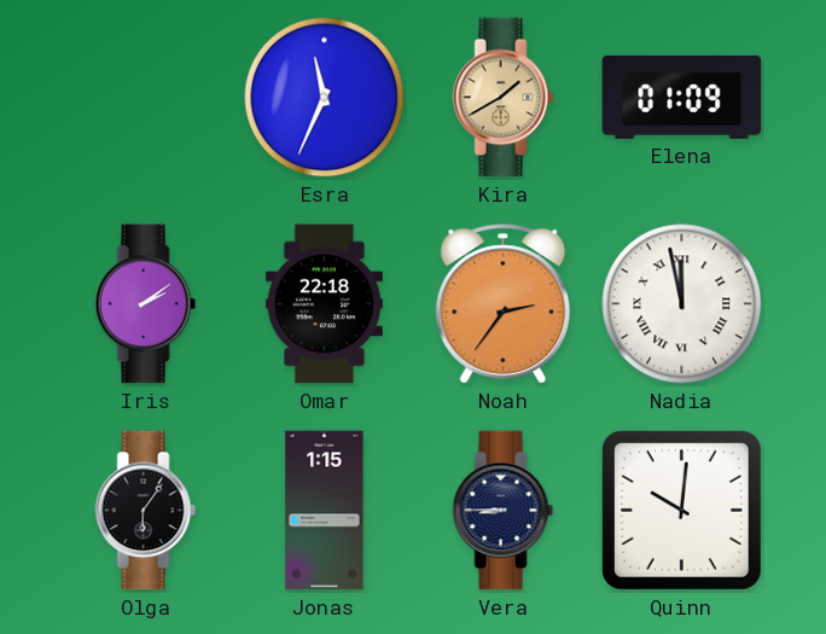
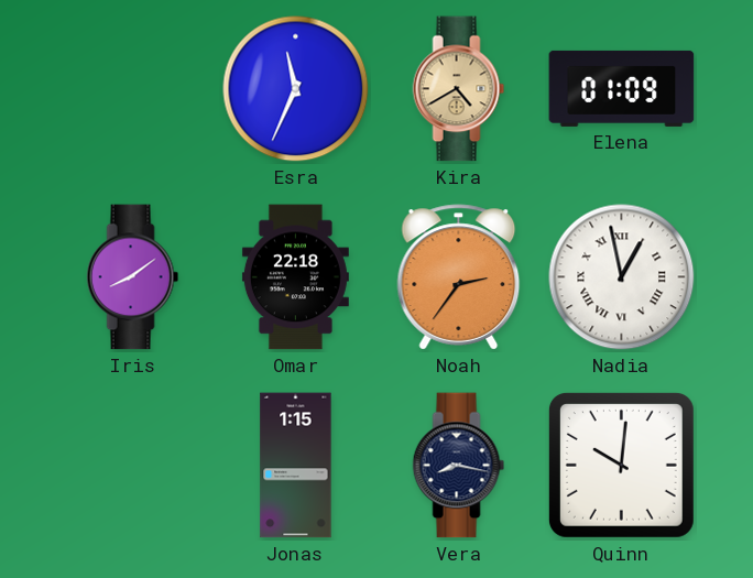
Kira: 1:40 -> 4:40
Iris: 2:09 -> 8:09
Nadia: 11:58 -> 12:58
Olga: 6:06 -> none
Vera: 8:45 -> 8:17
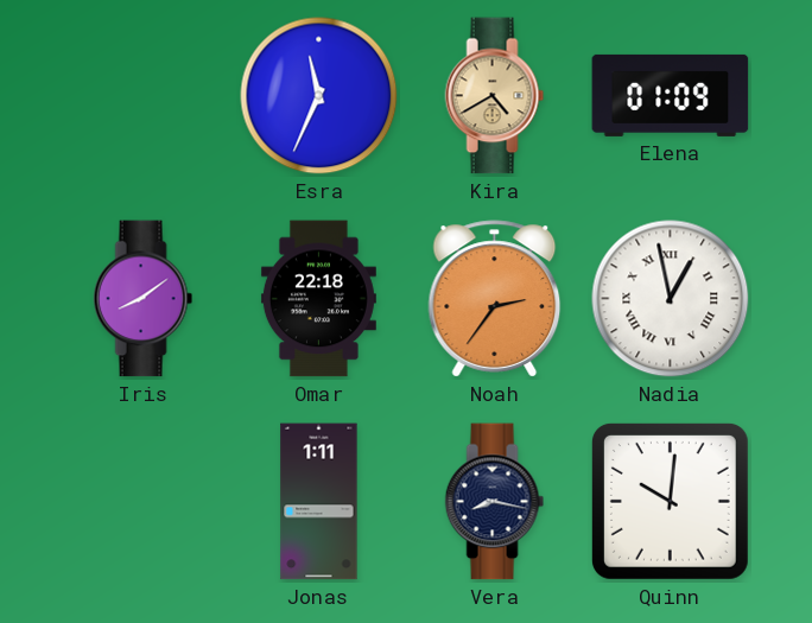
Jonas: 1:15 -> 1:11
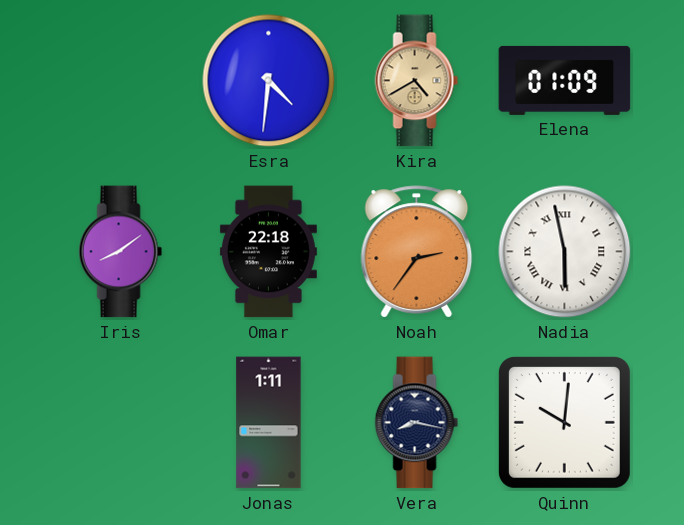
Esra: 11:34 -> 4:31
Nadia: 12:58 -> 5:58
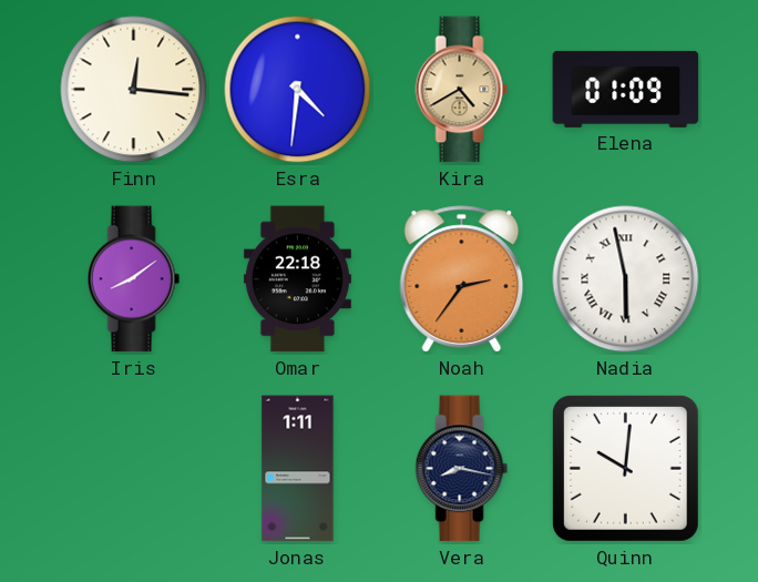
Finn: none -> 12:16
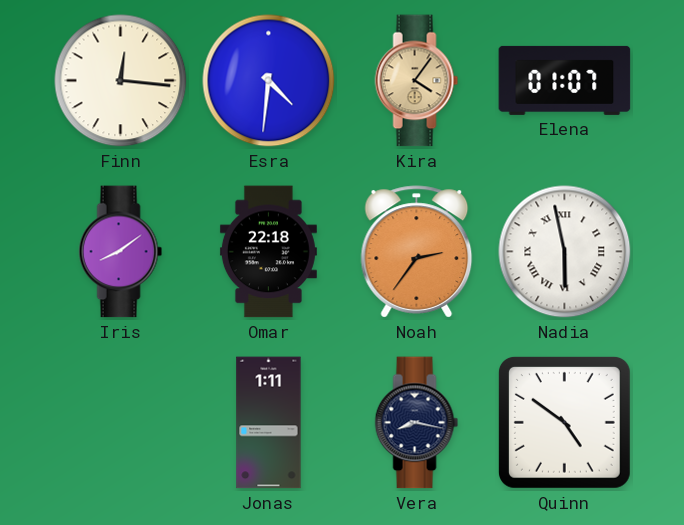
Kira: 4:40 -> 4:06
Elena: 01:09 -> 01:07
Quinn: 10:01 -> 4:51
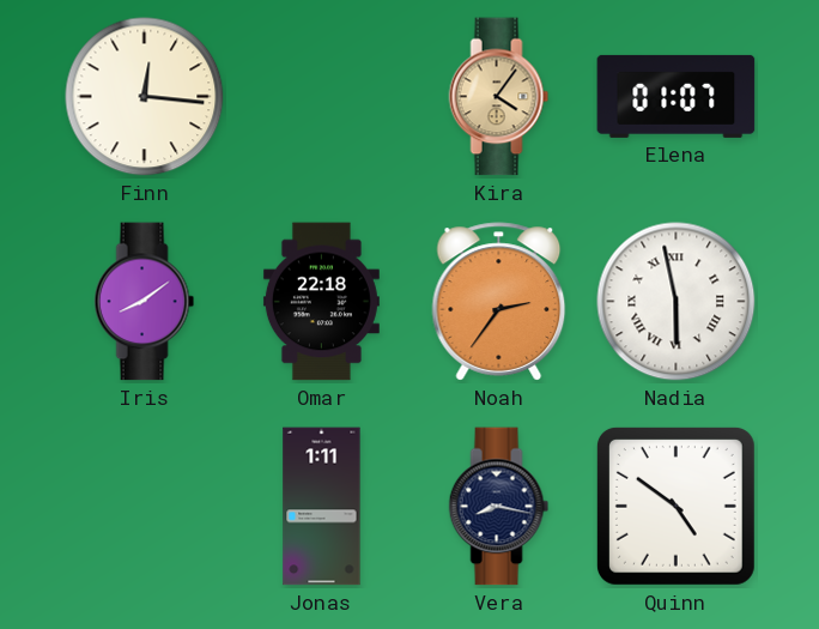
Esra: 4:31 -> none
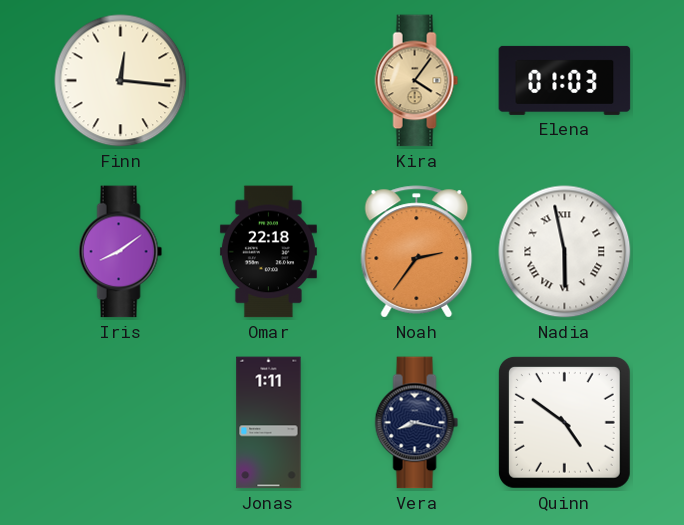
Elena: 01:07 -> 01:03
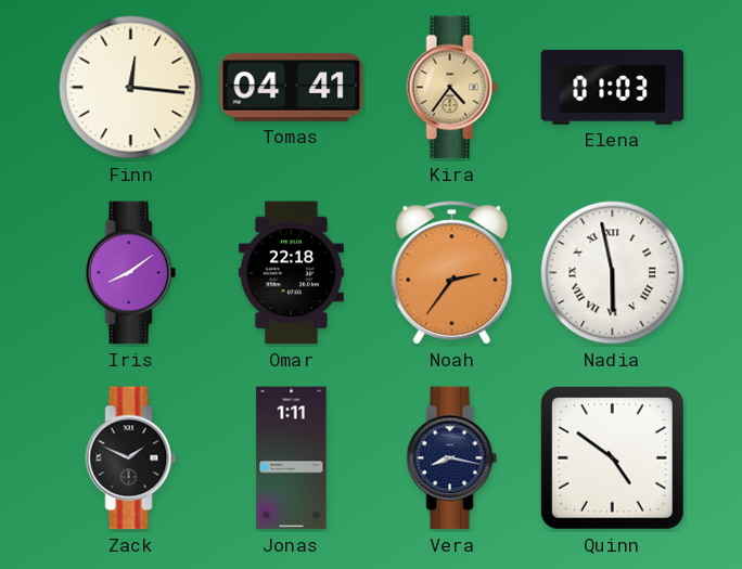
Tomas: none -> 04:41
Kira: 4:06 -> 4:36
Zack: none -> 1:49
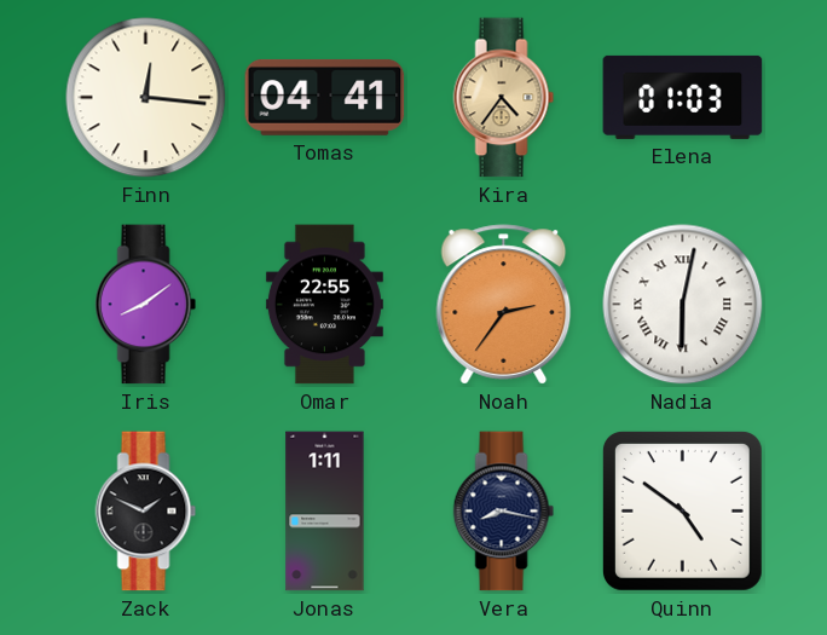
Omar: 22:18 -> 22:55
Nadia: 5:58 -> 6:02
